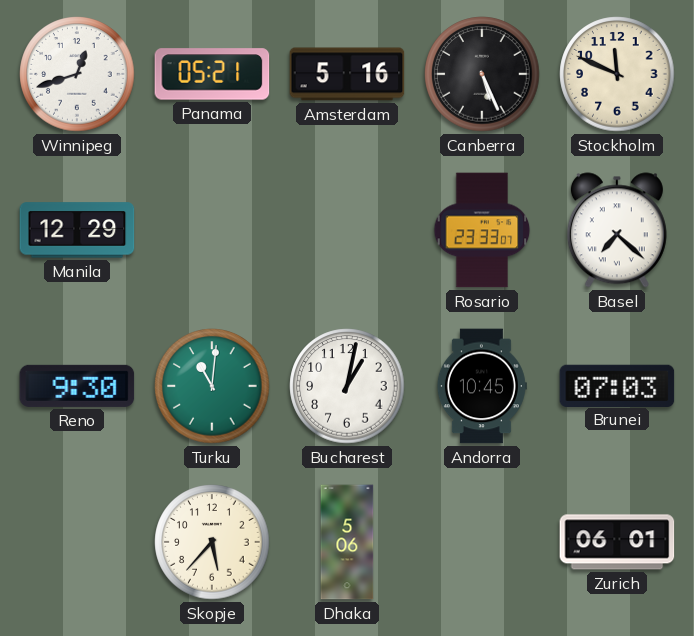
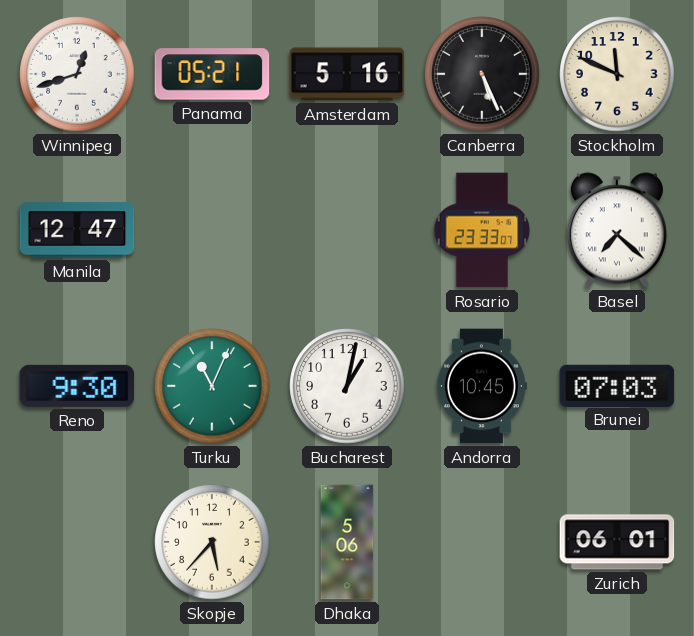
Manila: 12:29 -> 12:47
Turku: 11:01 -> 11:04
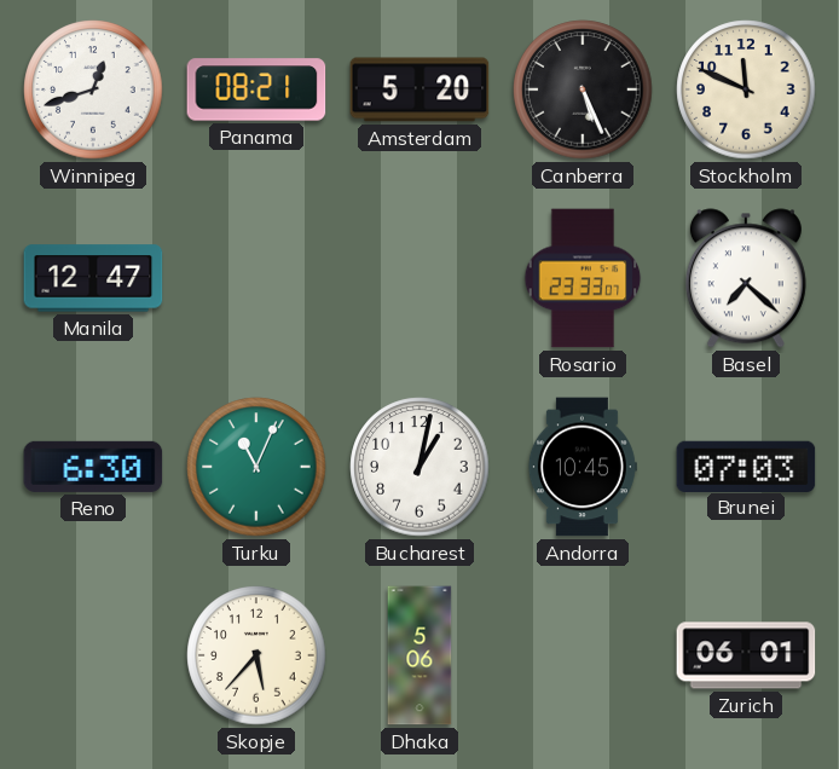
Panama: 05:21 -> 08:21
Amsterdam: 5:16 -> 5:20
Reno: 9:30 -> 6:30
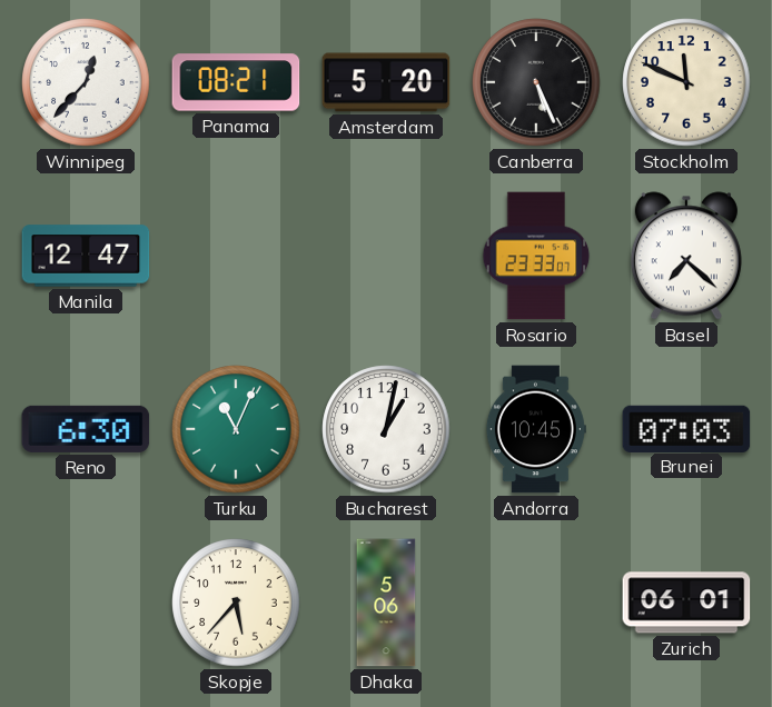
Winnipeg: 12:42 -> 12:37
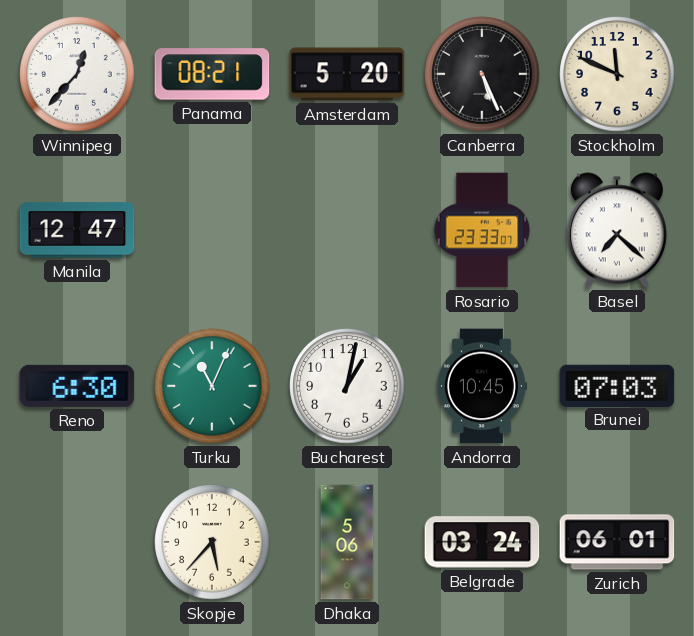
Belgrade: none -> 03:24
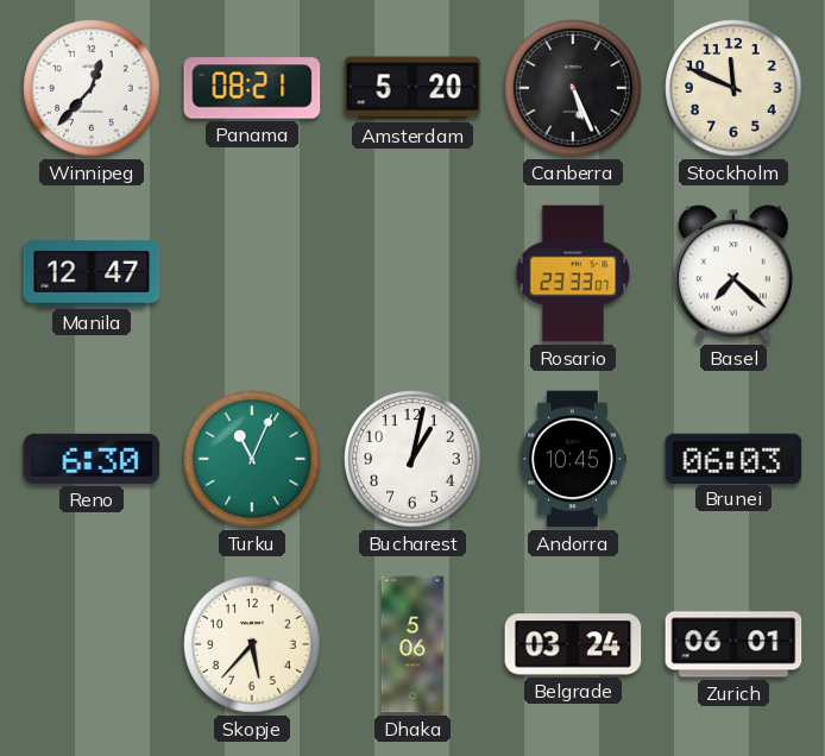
Brunei: 07:03 -> 06:03
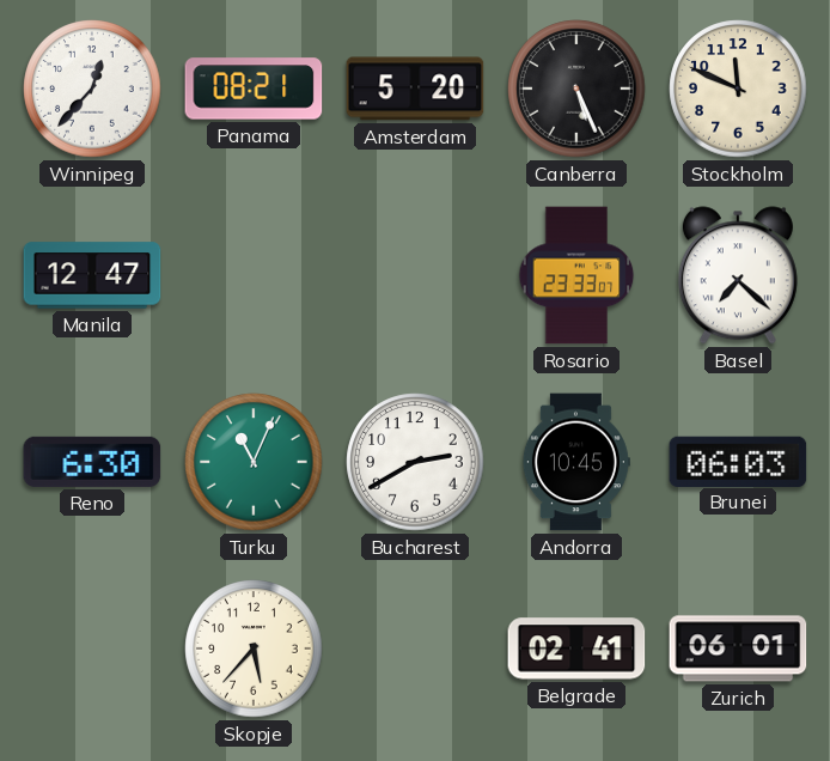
Bucharest: 1:02 -> 2:40
Dhaka: 5:06 -> none
Belgrade: 03:24 -> 02:41
